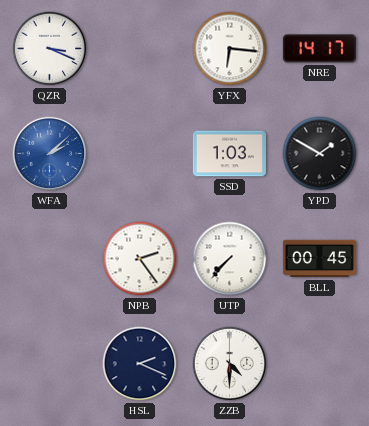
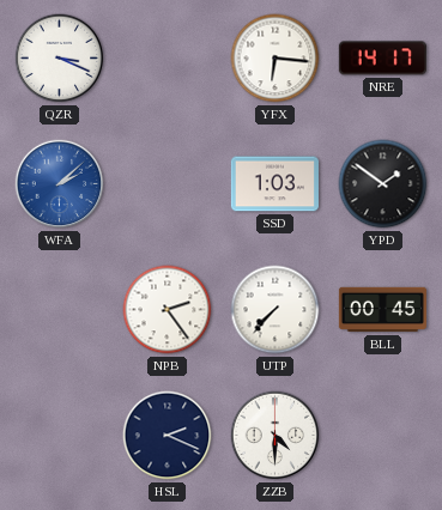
YPD: 1:50 -> 1:51
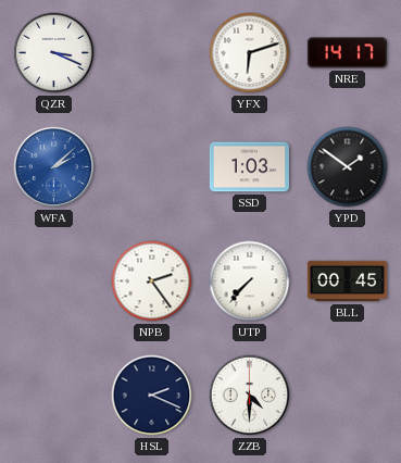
YFX: 6:16 -> 6:12
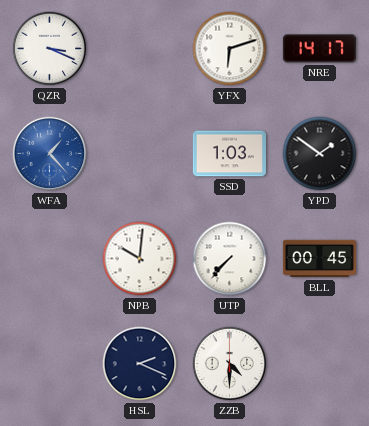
WFA: 2:08 -> 1:23
NPB: 2:24 -> 10:01
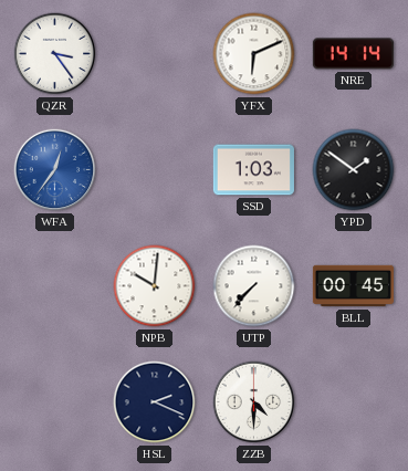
QZR: 3:19 -> 3:24
YFX: 6:12 -> 6:11
NRE: 14:17 -> 14:14
WFA: 1:23 -> 12:36
